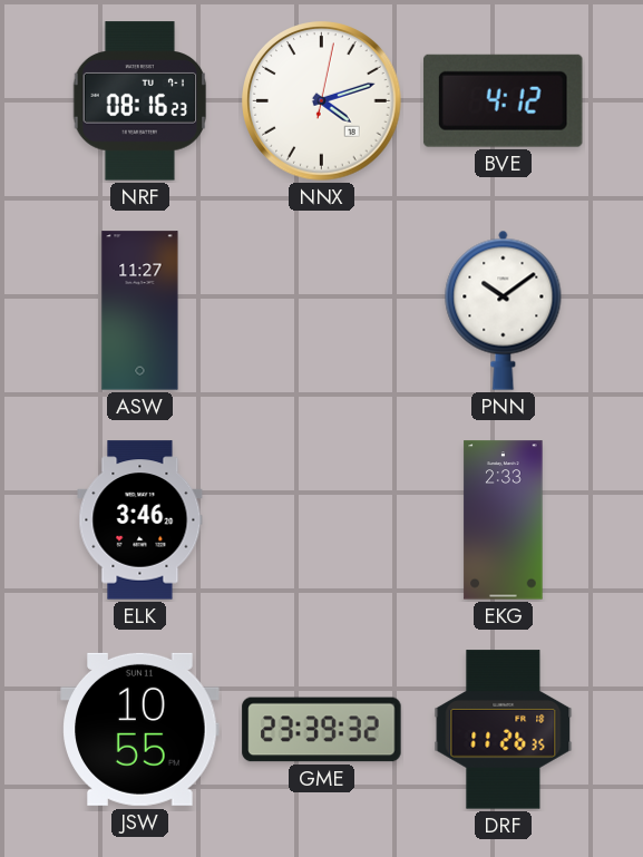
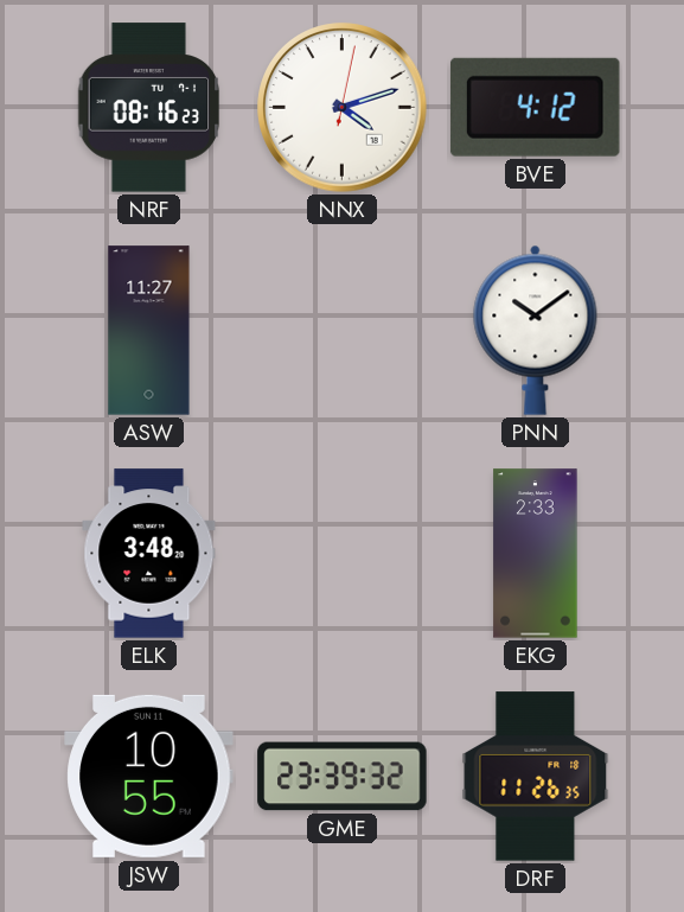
ELK: 3:46 -> 3:48
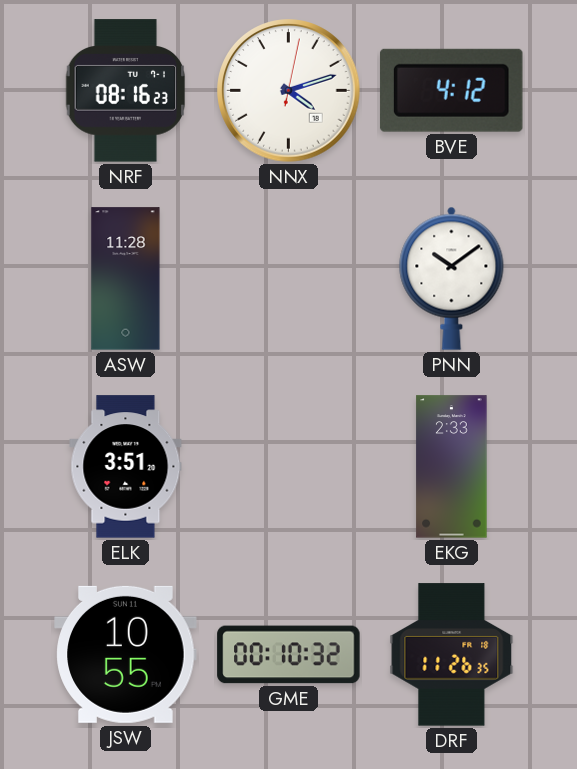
ASW: 11:27 -> 11:28
ELK: 3:48 -> 3:51
GME: 23:39 -> 00:10
